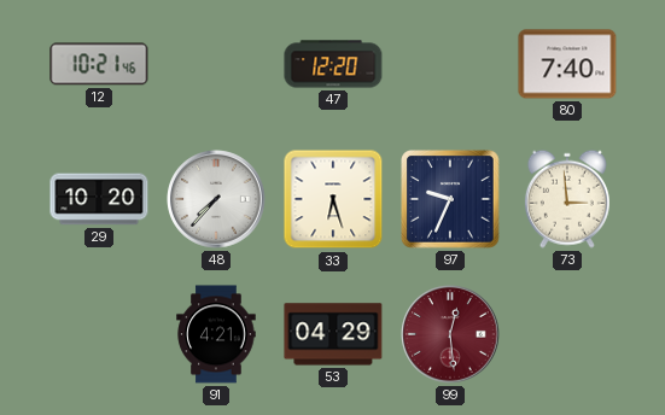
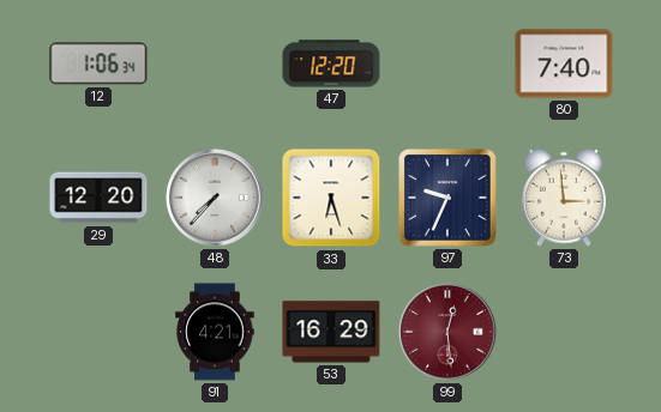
12: 10:21 -> 1:06
29: 10:20 -> 12:20
53: 04:29 -> 16:29
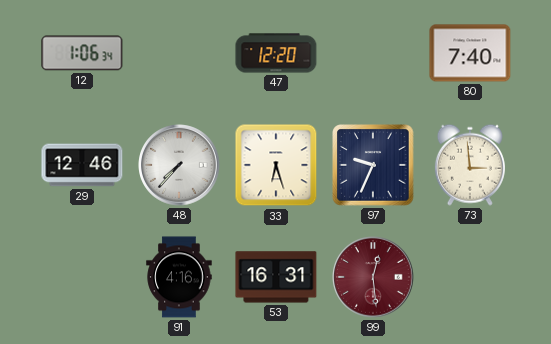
29: 12:20 -> 12:46
91: 4:21 -> 4:16
53: 16:29 -> 16:31
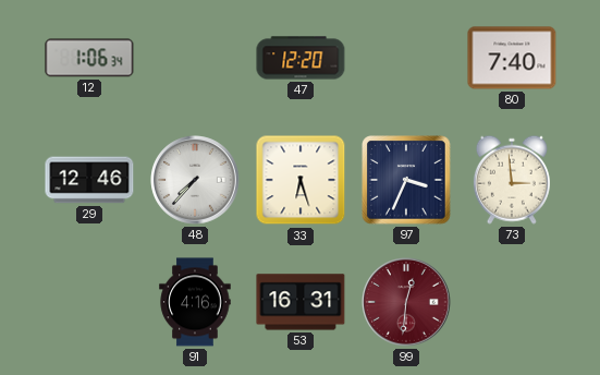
97: 9:34 -> 3:34
99: 12:29 -> 12:31
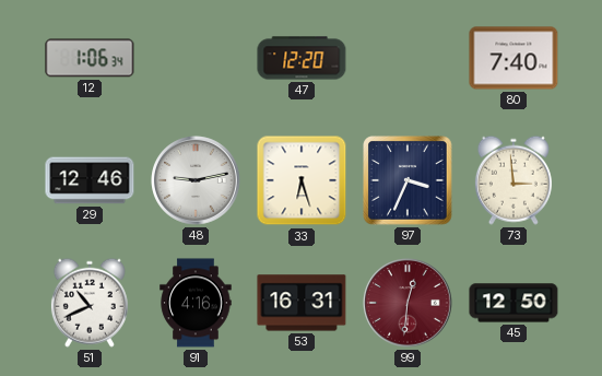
48: 7:37 -> 9:13
51: none -> 10:41
45: none -> 12:50
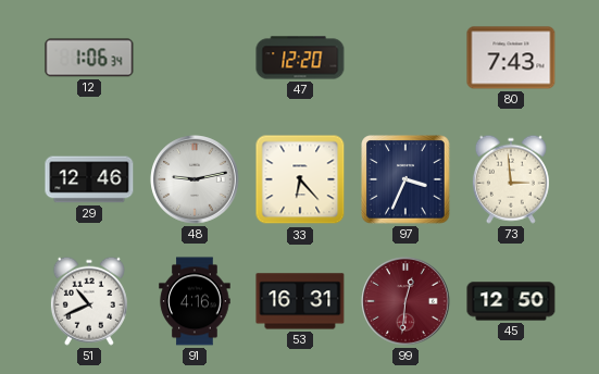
80: 7:40 -> 7:43
33: 6:27 -> 6:23
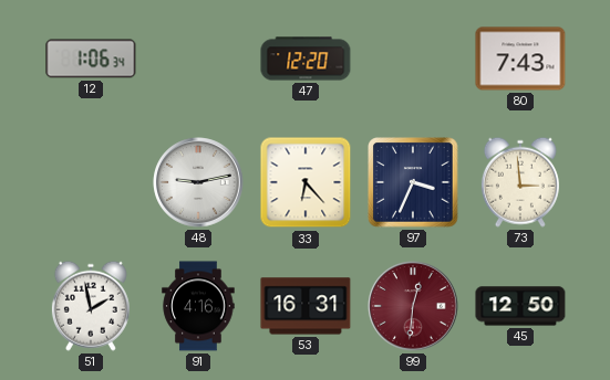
29: 12:46 -> none
51: 10:41 -> 1:58
